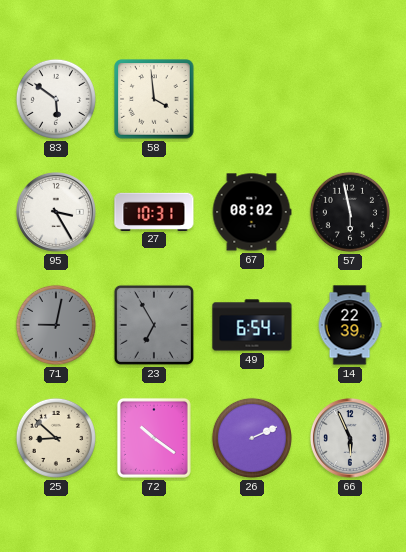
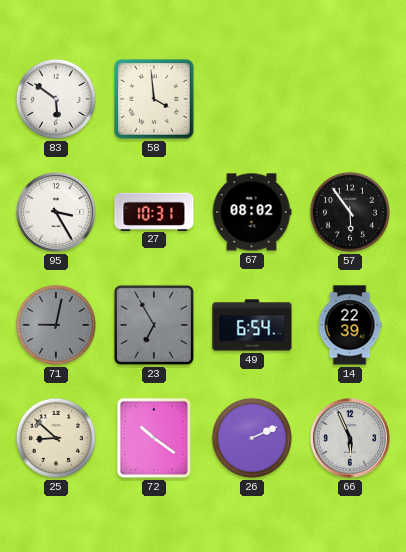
57: 5:58 -> 5:54
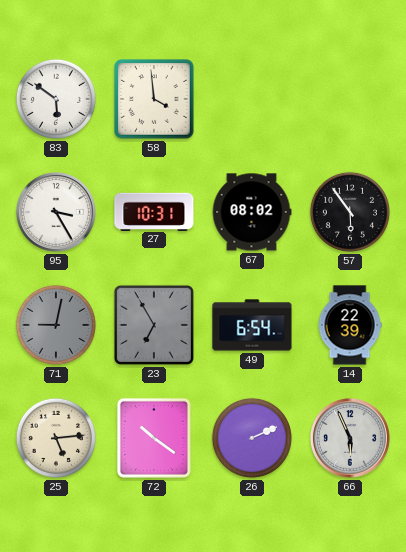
25: 8:52 -> 5:14
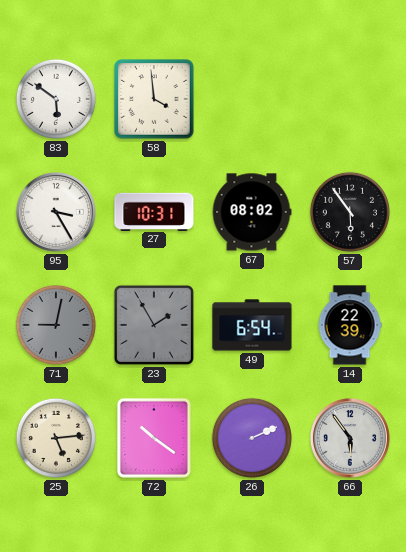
23: 6:55 -> 1:55
66: 5:56 -> 5:54
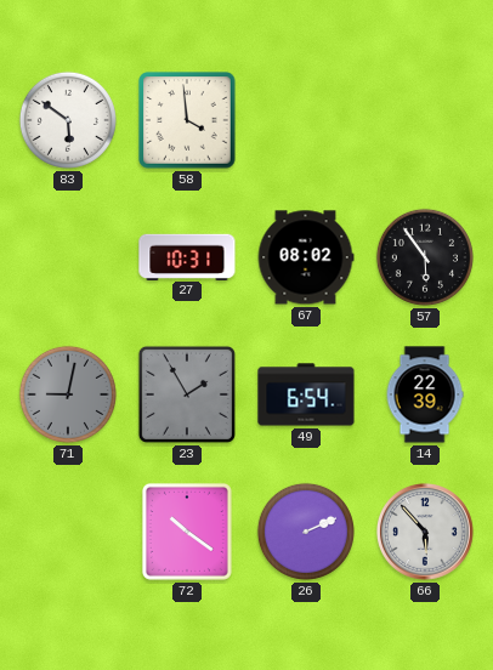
95: 3:25 -> none
25: 5:14 -> none
66: 5:54 -> 5:53
